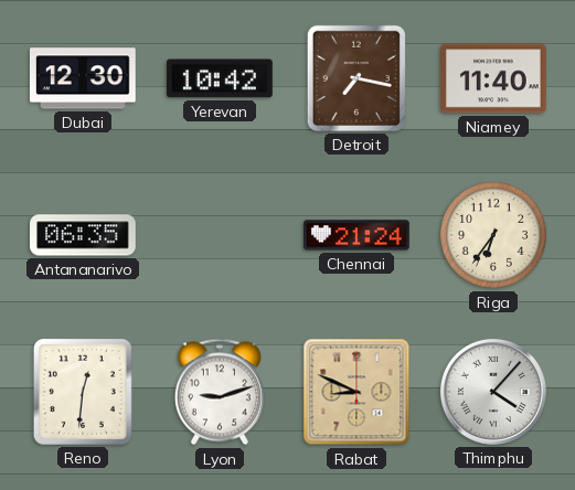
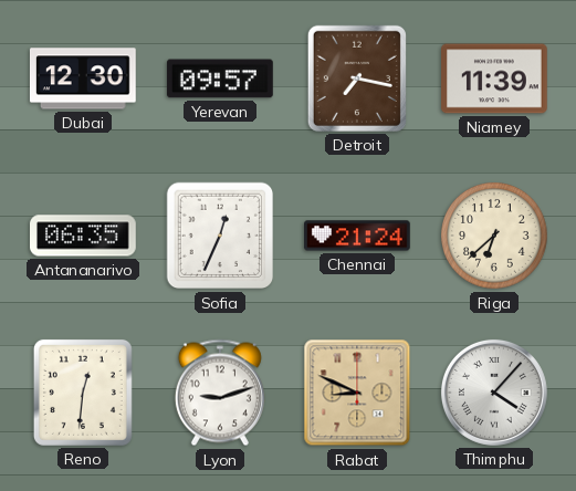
Yerevan: 10:42 -> 09:57
Niamey: 11:40 -> 11:39
Sofia: none -> 12:34
Riga: 6:36 -> 6:38
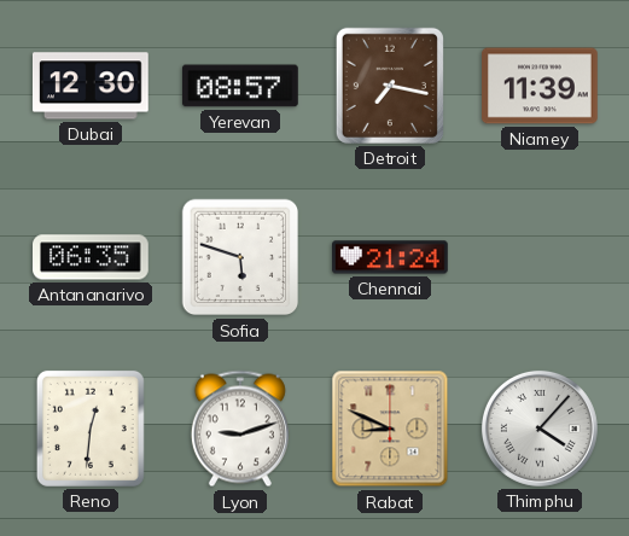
Yerevan: 09:57 -> 08:57
Sofia: 12:34 -> 5:48
Riga: 6:38 -> none
